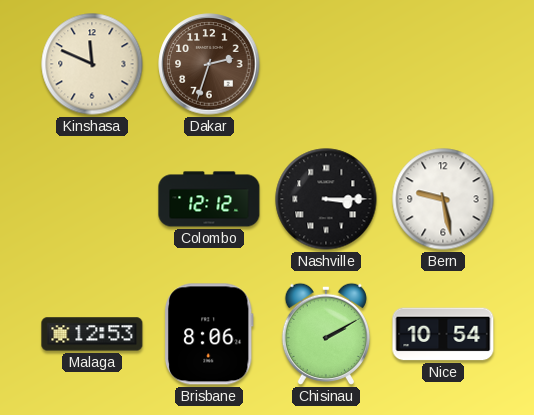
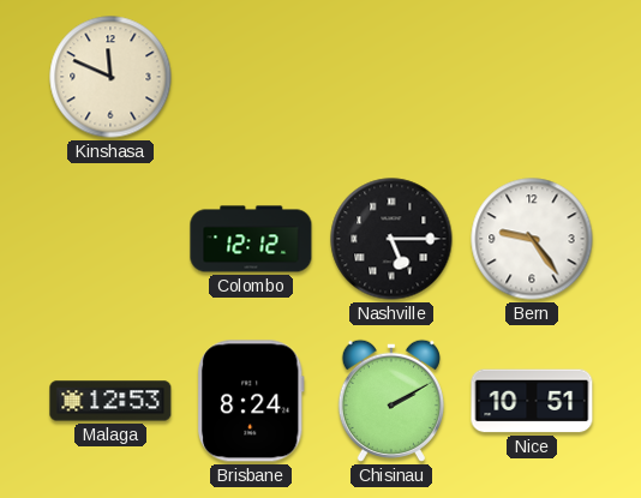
Dakar: 2:33 -> none
Nashville: 3:15 -> 5:15
Bern: 9:28 -> 9:24
Brisbane: 8:06 -> 8:24
Nice: 10:54 -> 10:51
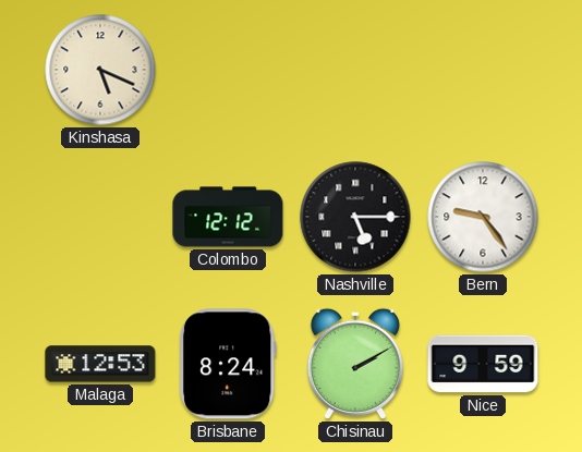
Kinshasa: 11:49 -> 5:19
Nice: 10:51 -> 9:59
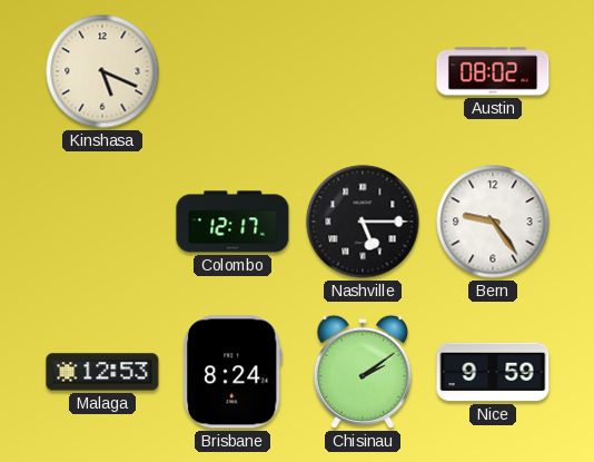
Austin: none -> 08:02
Colombo: 12:12 -> 12:17
Chisinau: 2:10 -> 2:09
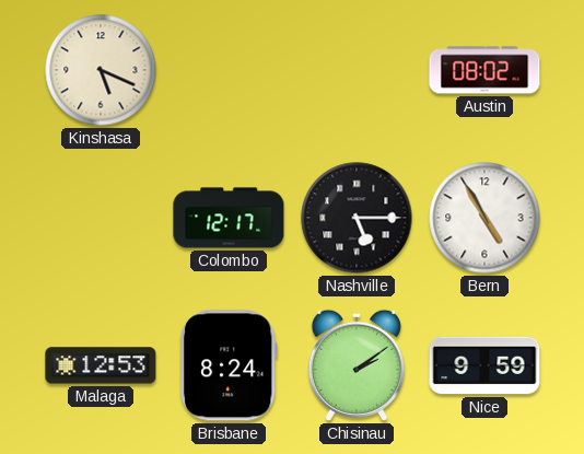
Bern: 9:24 -> 4:55
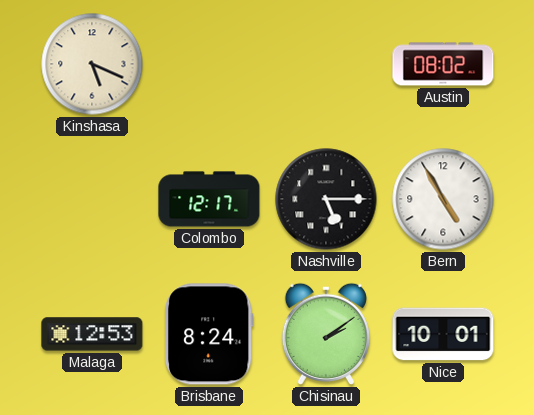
Nice: 9:59 -> 10:01
